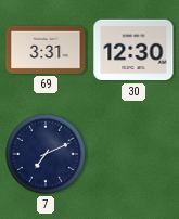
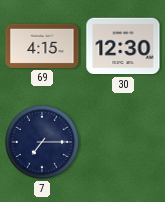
69: 3:31 -> 4:15
7: 7:11 -> 7:15
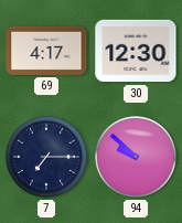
69: 4:15 -> 4:17
94: none -> 9:52
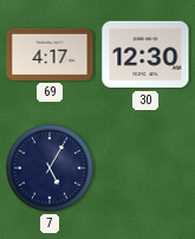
7: 7:15 -> 5:05
94: 9:52 -> none
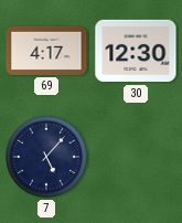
7: 5:05 -> 5:07
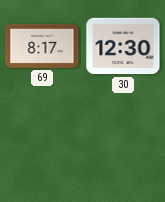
69: 4:17 -> 8:17
7: 5:07 -> none
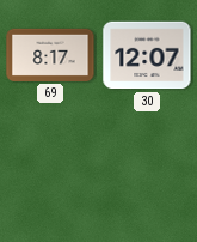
30: 12:30 -> 12:07
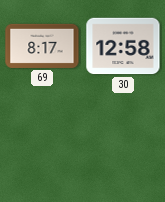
30: 12:07 -> 12:58
